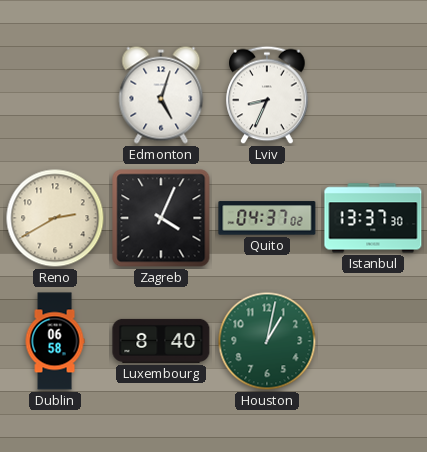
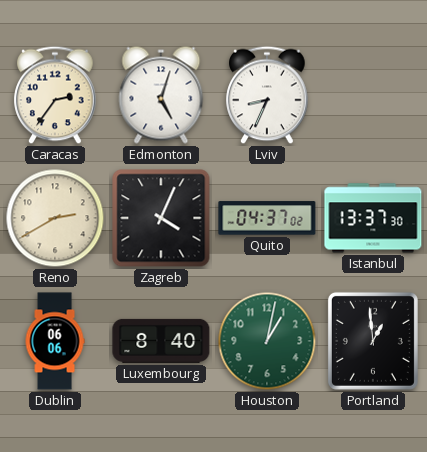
Caracas: none -> 2:36
Dublin: 06:58 -> 06:06
Portland: none -> 12:59
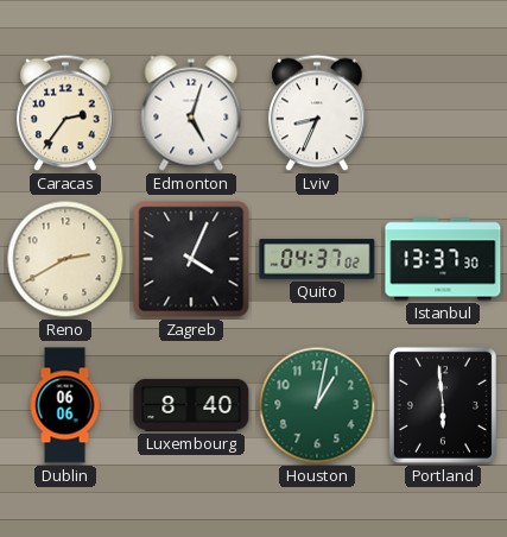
Portland: 12:59 -> 5:59
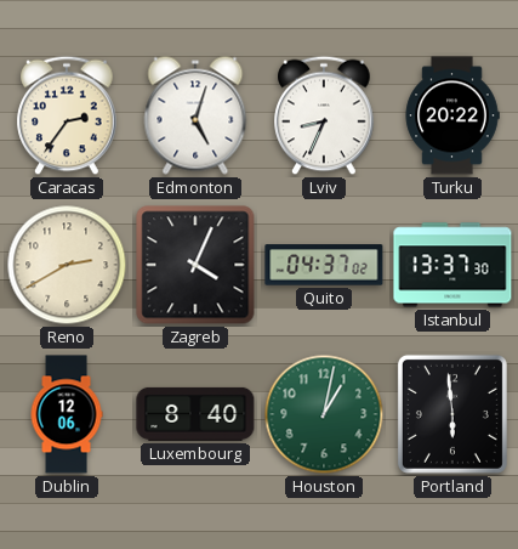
Turku: none -> 20:22
Dublin: 06:06 -> 12:06
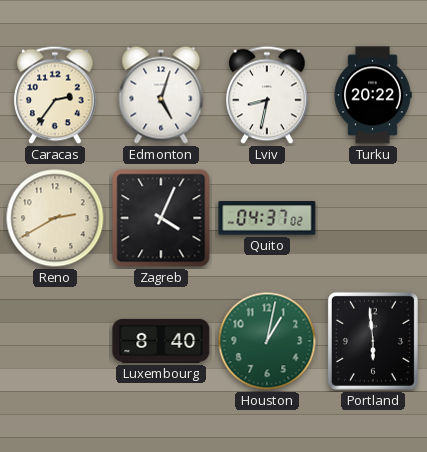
Lviv: 8:34 -> 8:32
Istanbul: 13:37 -> none
Dublin: 12:06 -> none
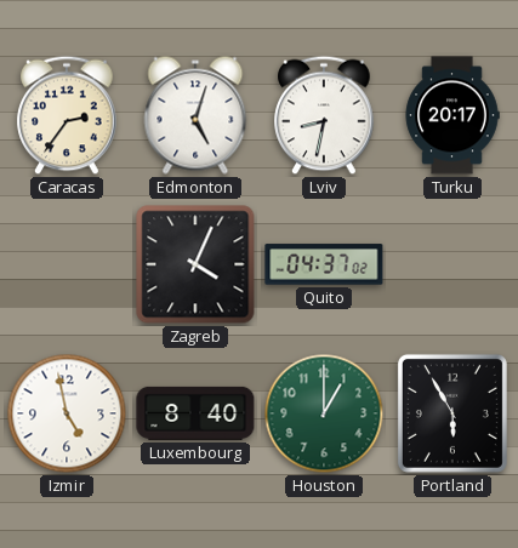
Turku: 20:22 -> 20:17
Reno: 2:40 -> none
Izmir: none -> 4:58
Houston: 1:02 -> 1:00
Portland: 5:59 -> 5:55
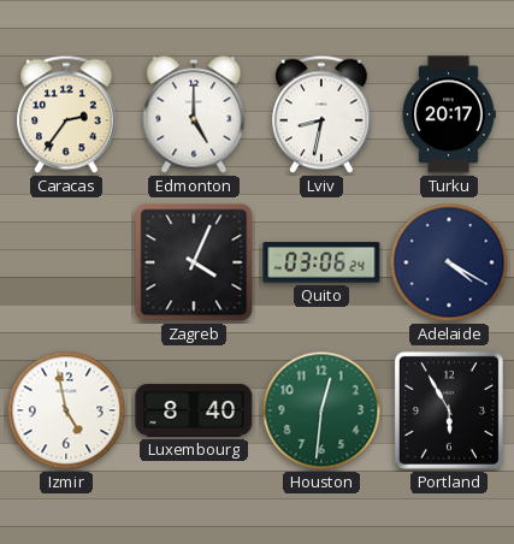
Edmonton: 5:03 -> 5:00
Quito: 04:37 -> 03:06
Adelaide: none -> 4:20
Houston: 1:00 -> 12:31
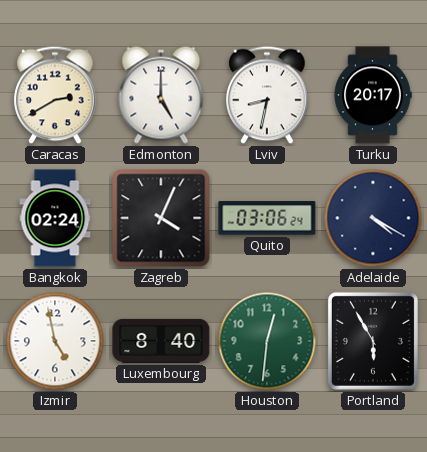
Caracas: 2:36 -> 2:40
Bangkok: none -> 02:24
